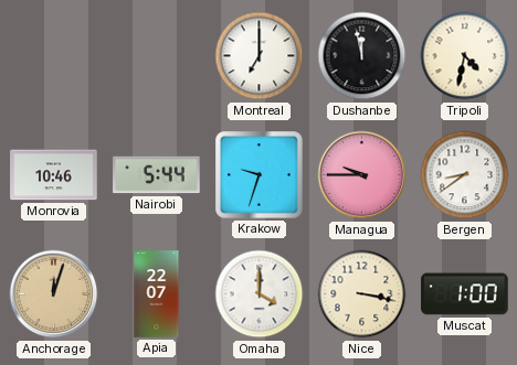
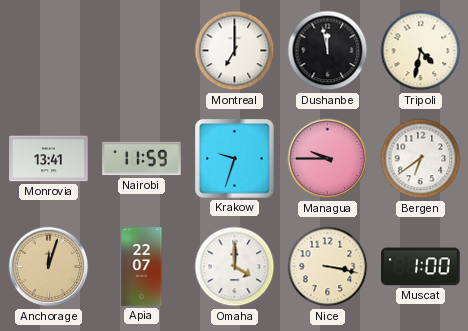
Monrovia: 10:46 -> 13:41
Nairobi: 5:44 -> 11:59
Bergen: 8:39 -> 6:39
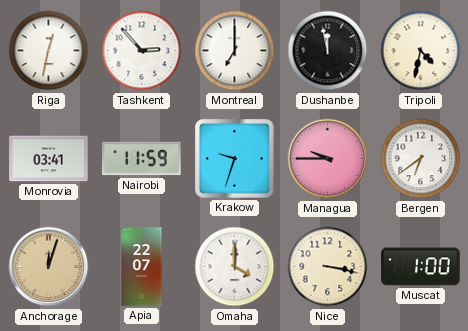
Riga: none -> 12:32
Tashkent: none -> 2:53
Monrovia: 13:41 -> 03:41
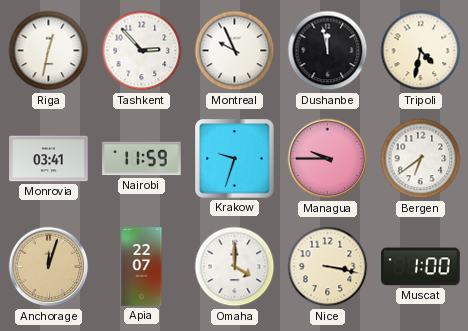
Montreal: 7:00 -> 9:56
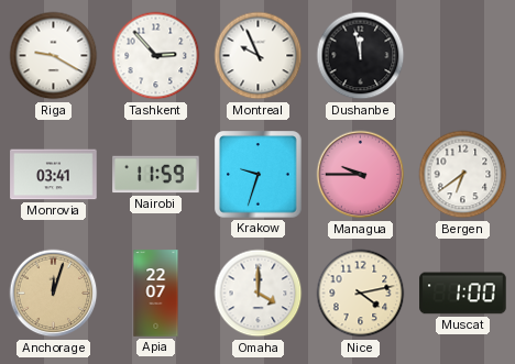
Riga: 12:32 -> 9:20
Tripoli: 4:32 -> none
Nice: 3:17 -> 4:13
